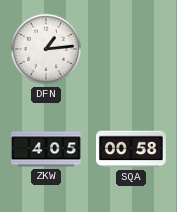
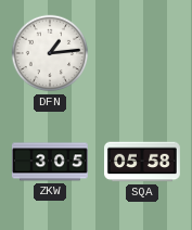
ZKW: 4:05 -> 3:05
SQA: 00:58 -> 05:58
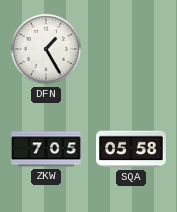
DFN: 1:14 -> 1:25
ZKW: 3:05 -> 7:05
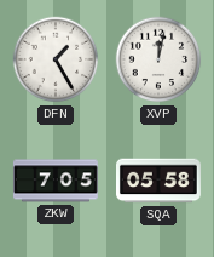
XVP: none -> 12:02
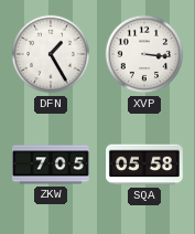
XVP: 12:02 -> 3:16
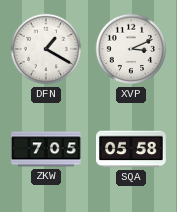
DFN: 1:25 -> 1:20
XVP: 3:16 -> 3:11
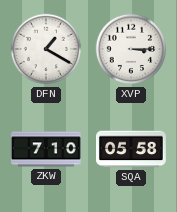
XVP: 3:11 -> 3:15
ZKW: 7:05 -> 7:10
